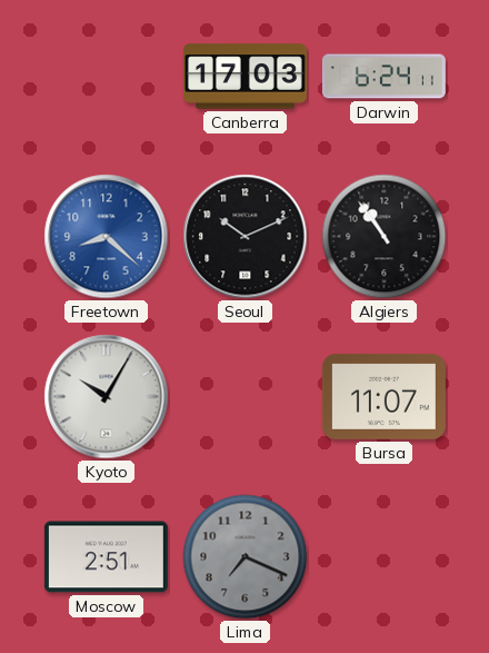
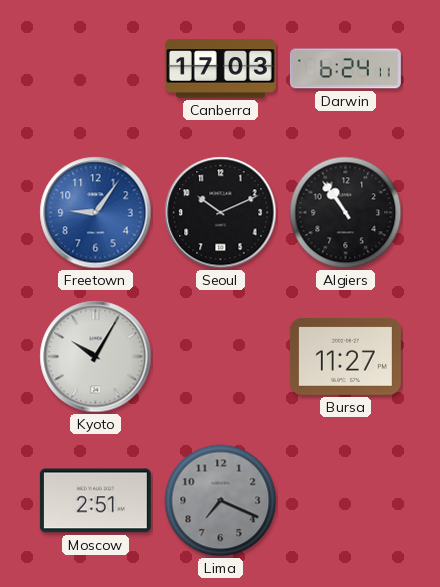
Freetown: 8:22 -> 9:06
Bursa: 11:07 -> 11:27
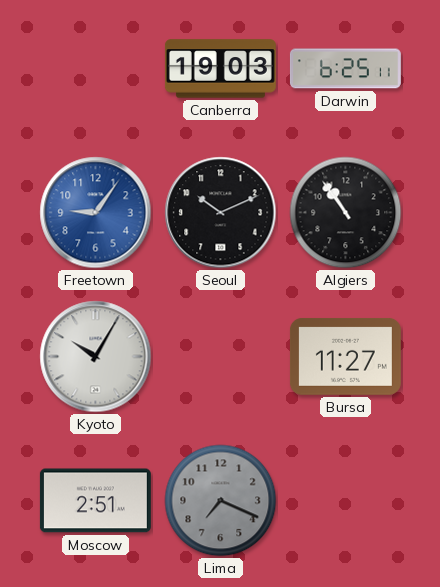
Canberra: 17:03 -> 19:03
Darwin: 6:24 -> 6:25
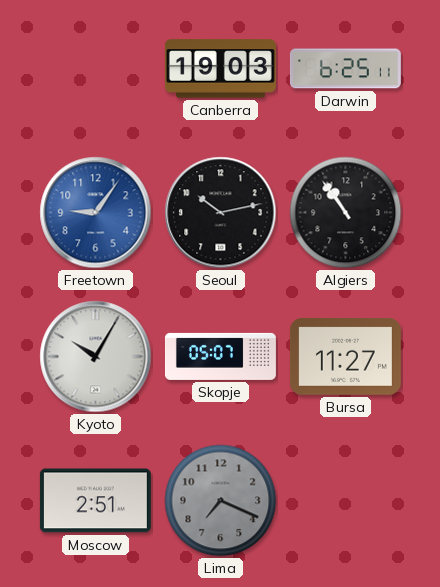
Seoul: 10:11 -> 10:13
Skopje: none -> 05:07
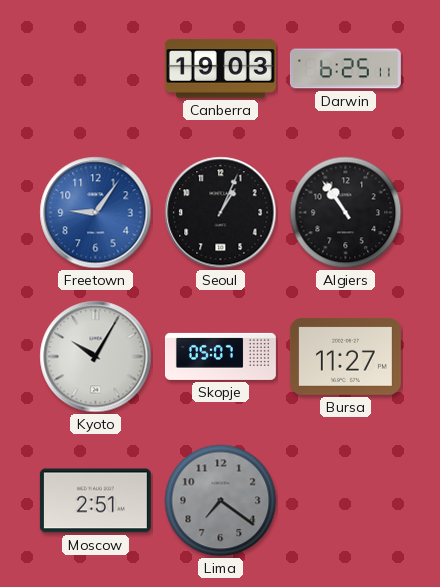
Seoul: 10:13 -> 1:04
Lima: 7:19 -> 7:21
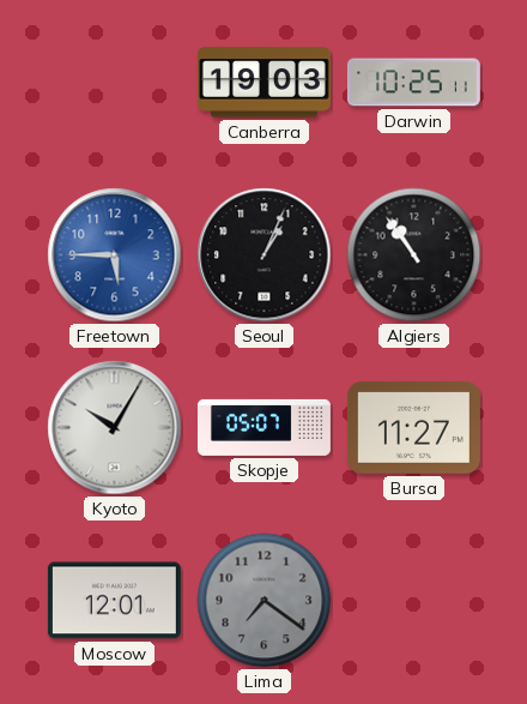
Darwin: 6:25 -> 10:25
Freetown: 9:06 -> 5:45
Moscow: 2:51 -> 12:01
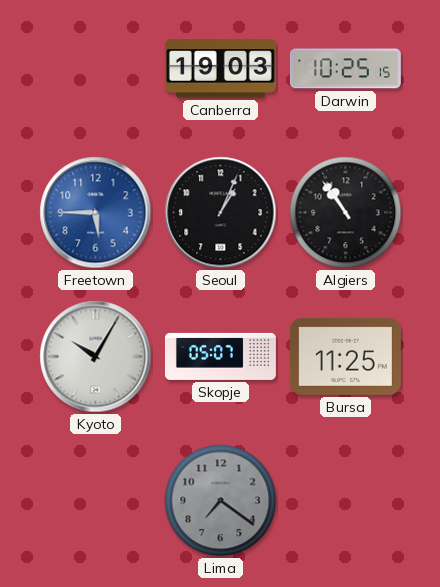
Darwin: 10:25:11 -> 10:25:15
Bursa: 11:27 -> 11:25
Moscow: 12:01 -> none
